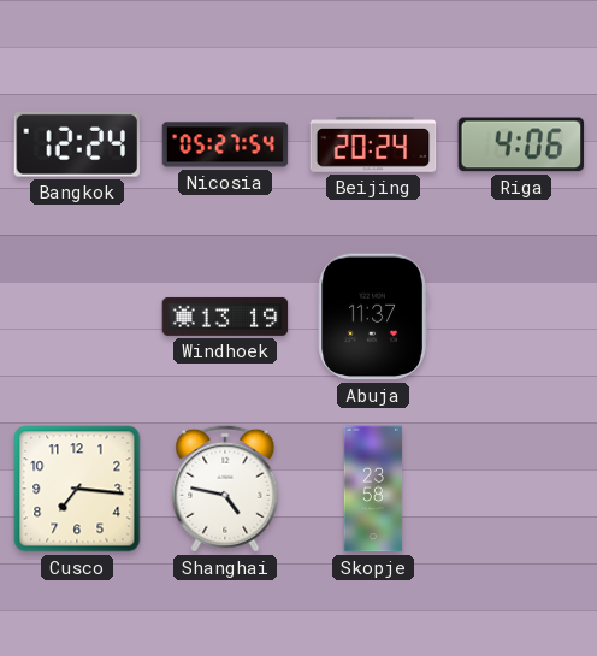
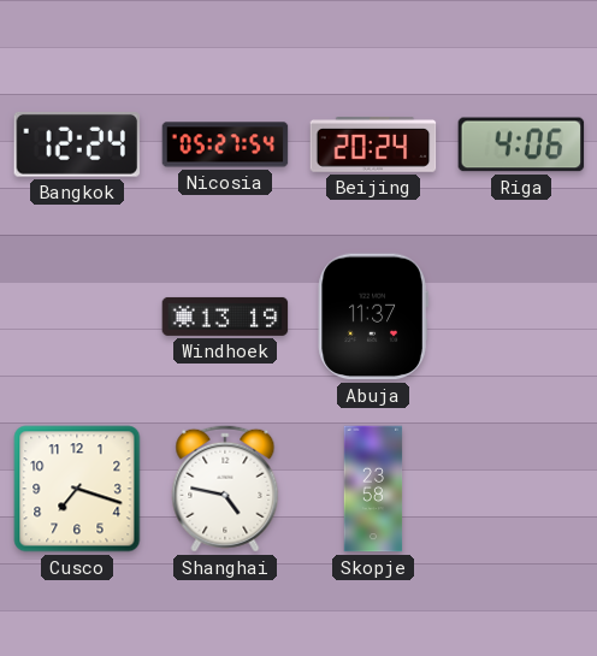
Cusco: 7:16 -> 7:18
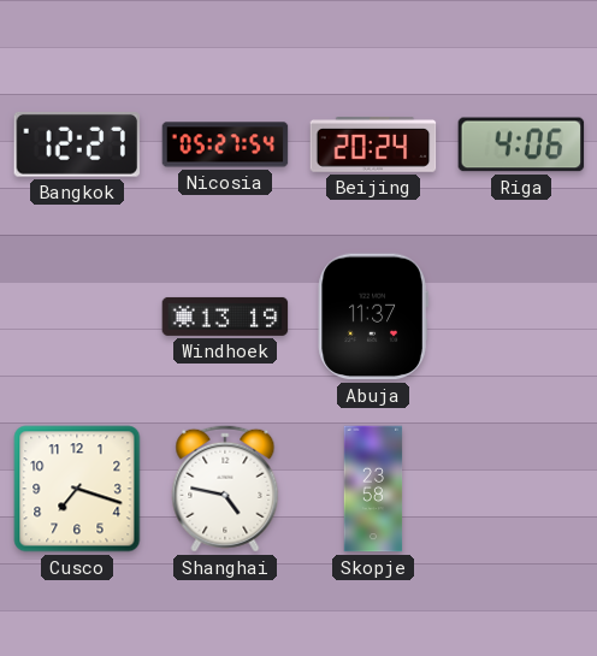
Bangkok: 12:24 -> 12:27
